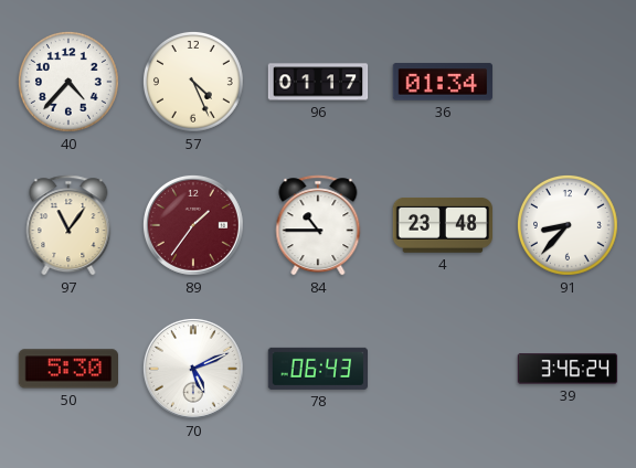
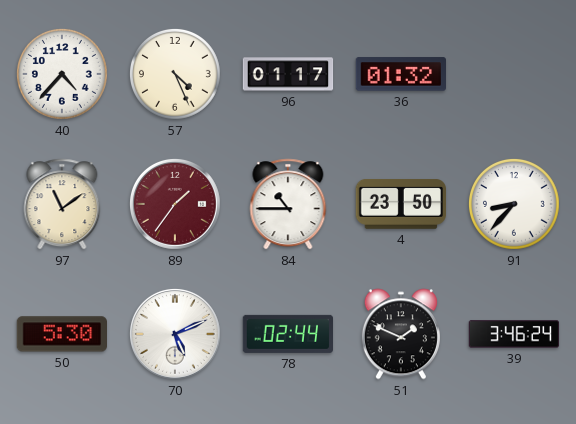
36: 01:34 -> 01:32
97: 11:06 -> 11:09
4: 23:48 -> 23:50
78: 06:43 -> 02:44
51: none -> 1:49
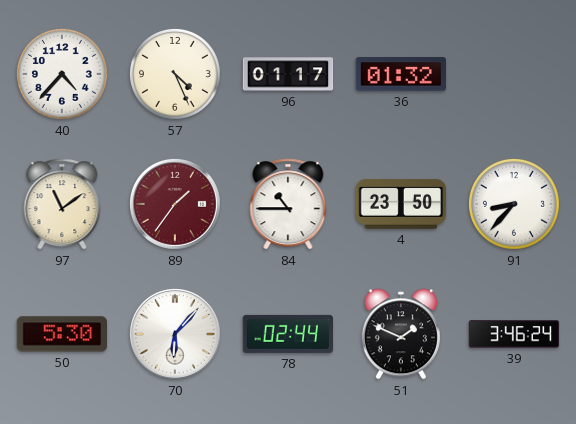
70: 5:11 -> 6:07
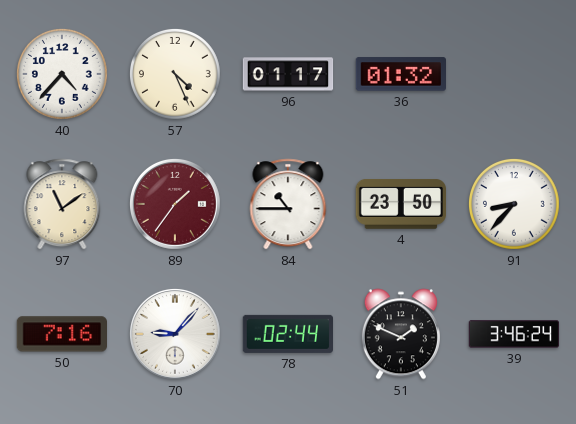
50: 5:30 -> 7:16
70: 6:07 -> 9:07
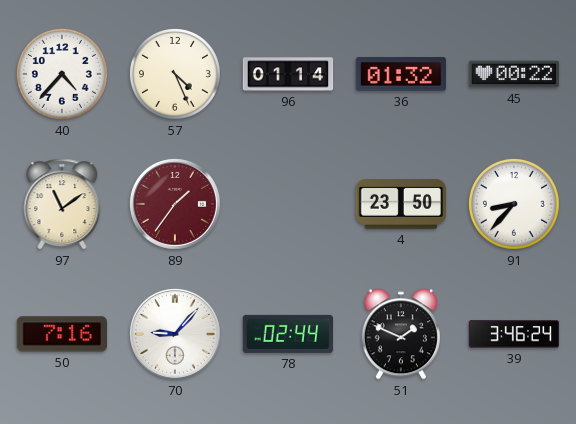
96: 01:17 -> 01:14
45: none -> 00:22
84: 10:45 -> none
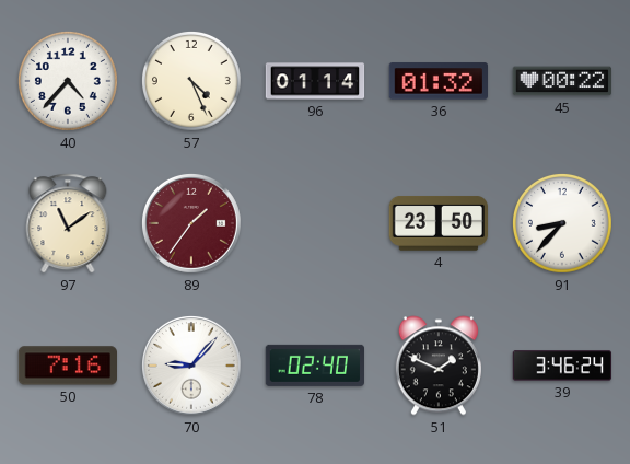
78: 02:44 -> 02:40
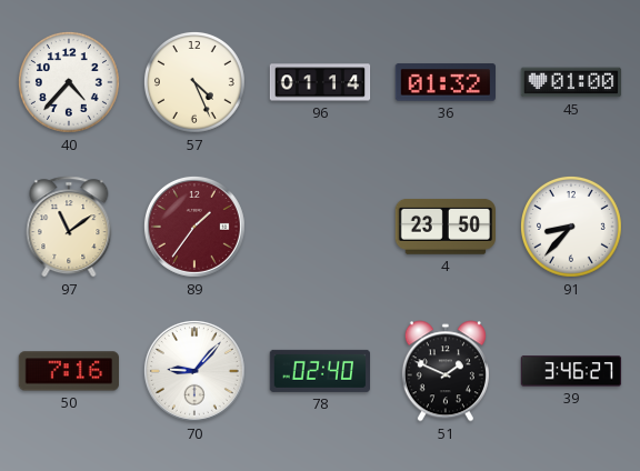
45: 00:22 -> 01:00
39: 3:46:24 -> 3:46:27
